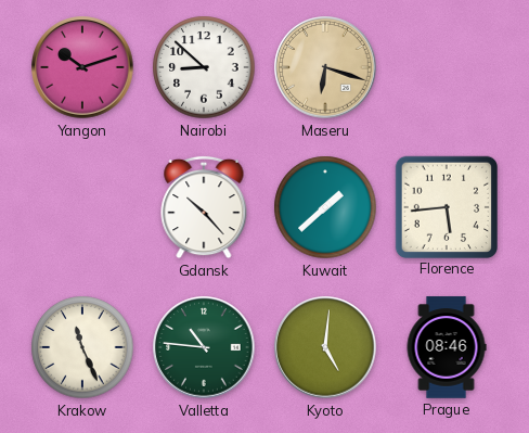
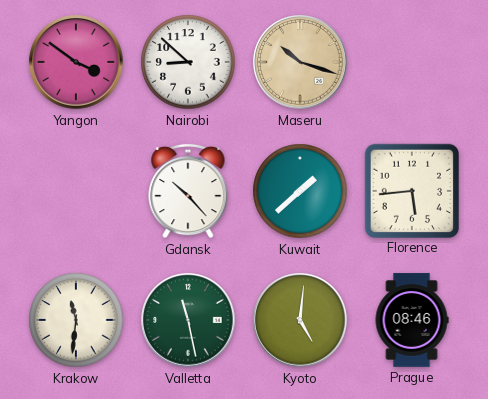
Yangon: 10:12 -> 3:51
Maseru: 6:18 -> 10:18
Krakow: 11:26 -> 11:31
Valletta: 10:46 -> 11:28
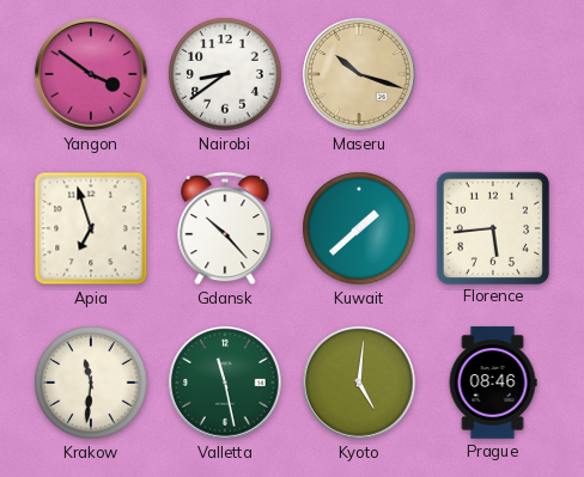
Nairobi: 8:52 -> 8:39
Apia: none -> 6:57
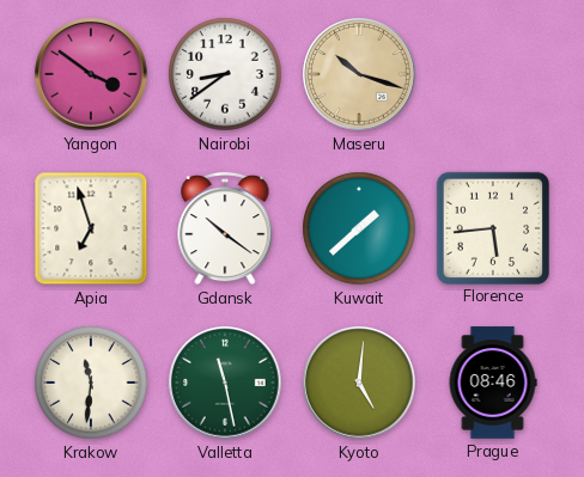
Gdansk: 10:23 -> 10:21
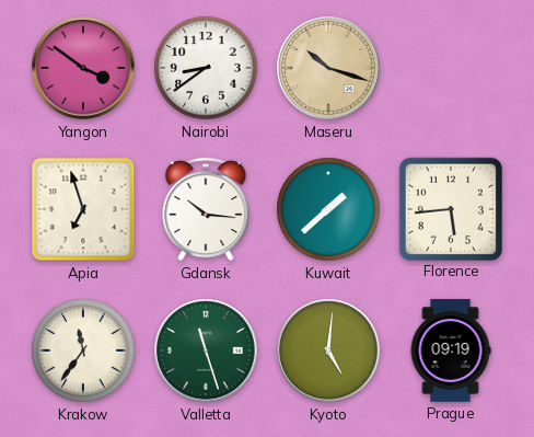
Gdansk: 10:21 -> 10:16
Krakow: 11:31 -> 11:36
Valletta: 11:28 -> 11:27
Prague: 08:46 -> 09:19
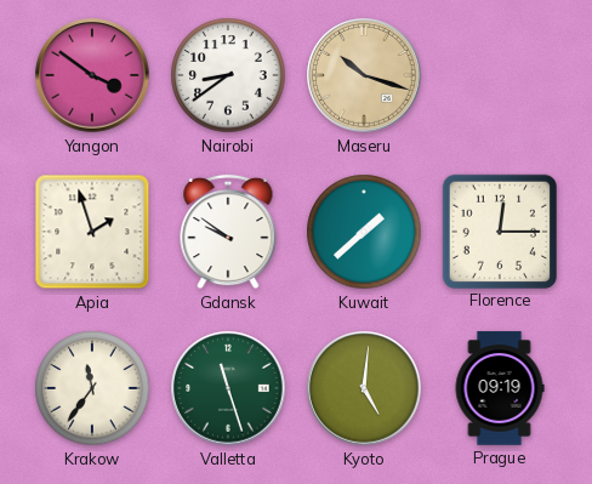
Apia: 6:57 -> 1:57
Gdansk: 10:16 -> 9:51
Florence: 5:44 -> 12:15
